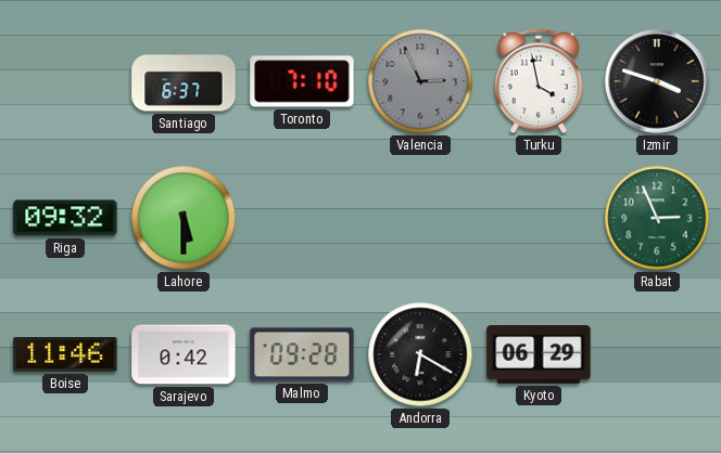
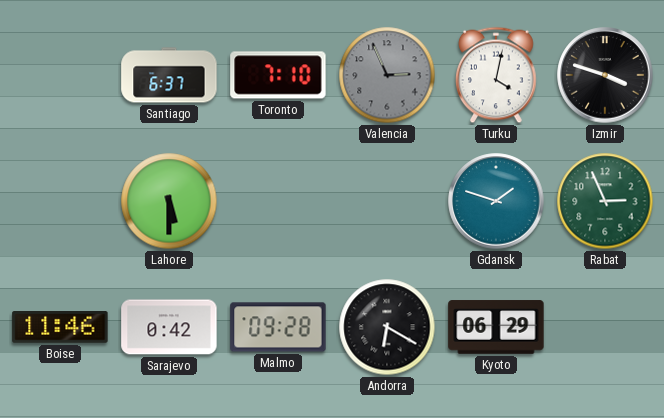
Turku: 3:58 -> 4:02
Riga: 09:32 -> none
Gdansk: none -> 1:48
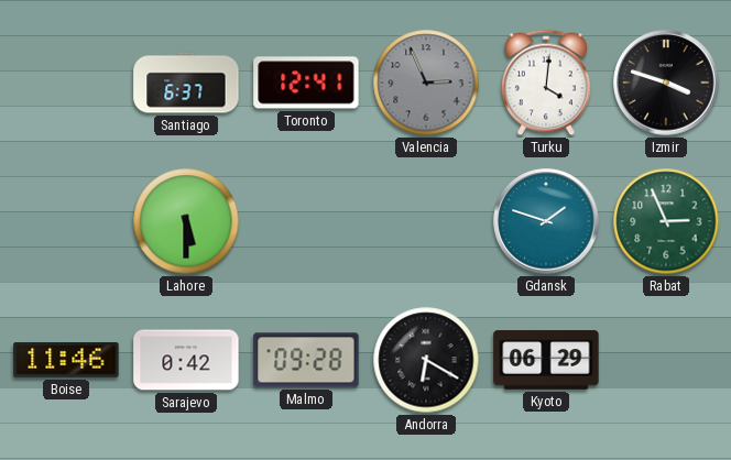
Toronto: 7:10 -> 12:41
Turku: 4:02 -> 4:01
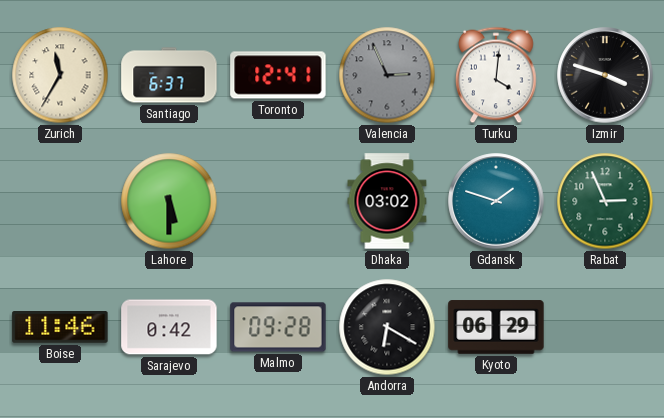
Zurich: none -> 11:35
Dhaka: none -> 03:02
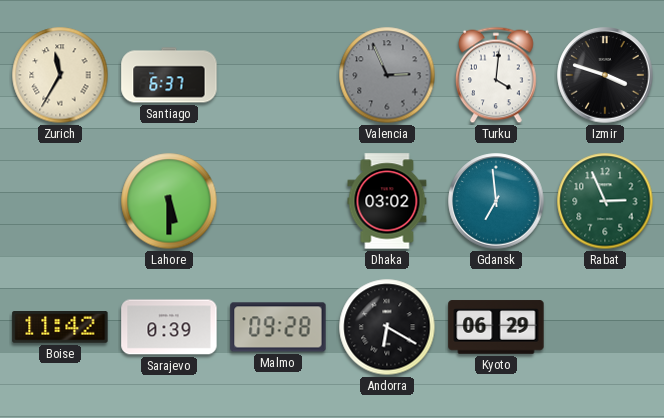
Toronto: 12:41 -> none
Gdansk: 1:48 -> 6:59
Boise: 11:46 -> 11:42
Sarajevo: 0:42 -> 0:39
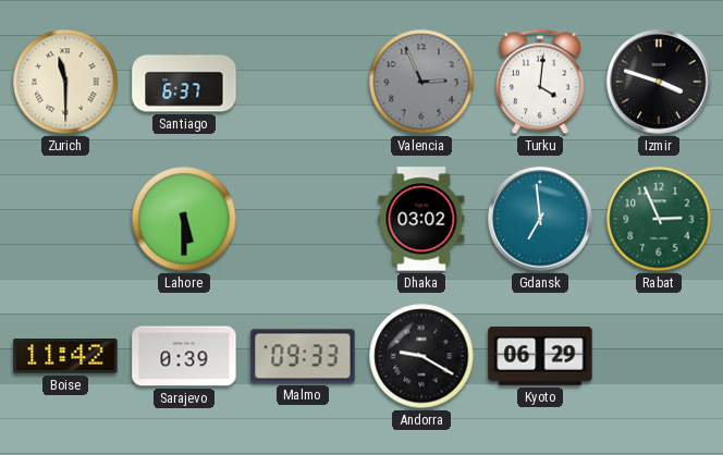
Zurich: 11:35 -> 11:30
Malmo: 09:28 -> 09:33
Andorra: 6:20 -> 9:20
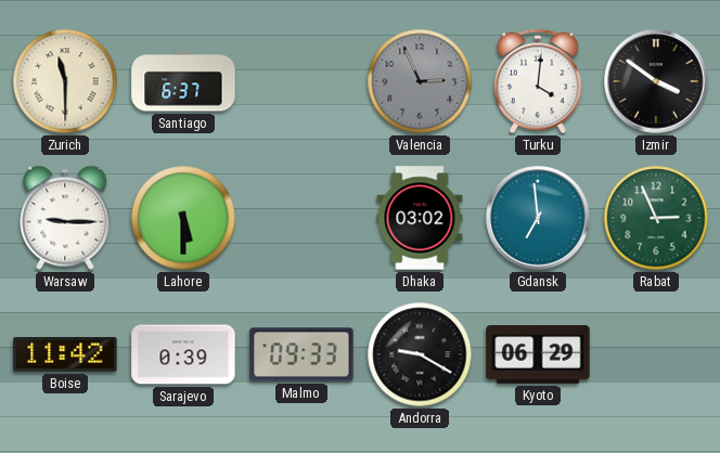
Izmir: 3:48 -> 3:51
Warsaw: none -> 9:15
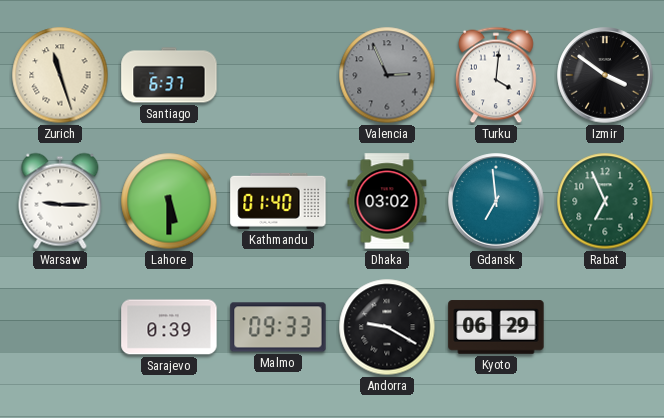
Zurich: 11:30 -> 11:27
Kathmandu: none -> 01:40
Rabat: 2:56 -> 6:56
Boise: 11:42 -> none
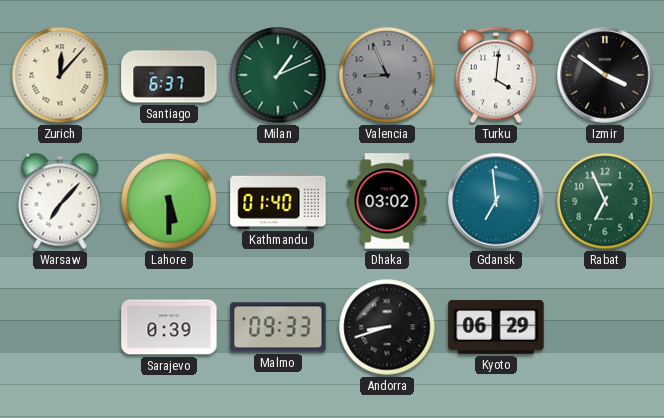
Zurich: 11:27 -> 12:07
Milan: none -> 1:11
Valencia: 2:56 -> 8:56
Warsaw: 9:15 -> 7:07
Andorra: 9:20 -> 8:42
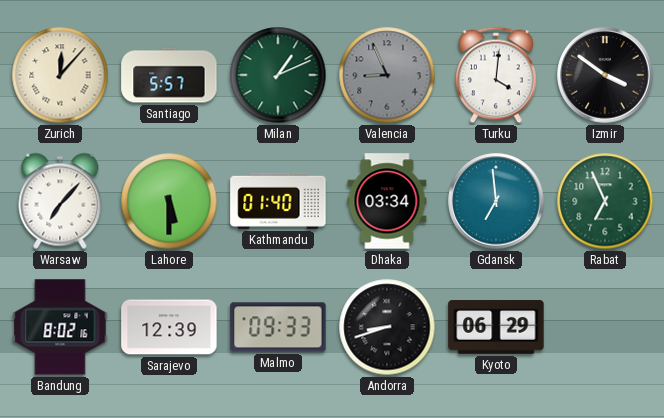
Santiago: 6:37 -> 5:57
Dhaka: 03:02 -> 03:34
Bandung: none -> 8:02
Sarajevo: 0:39 -> 12:39
